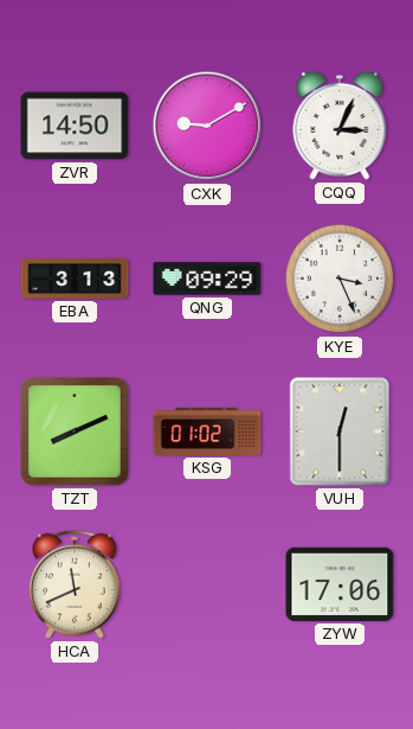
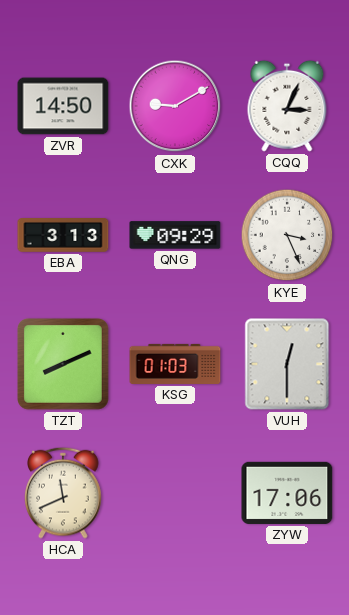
KSG: 01:02 -> 01:03
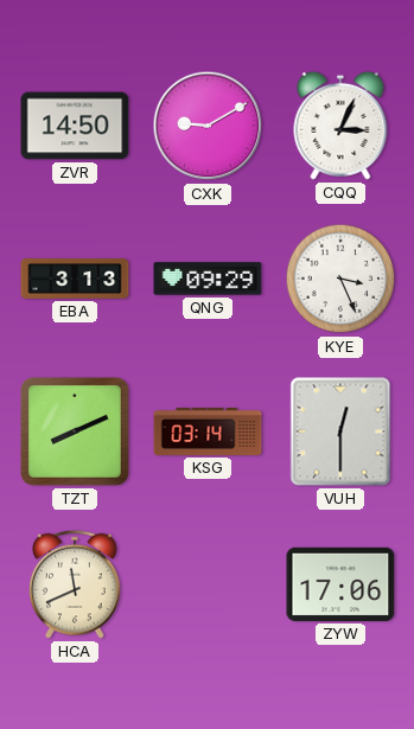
KSG: 01:03 -> 03:14
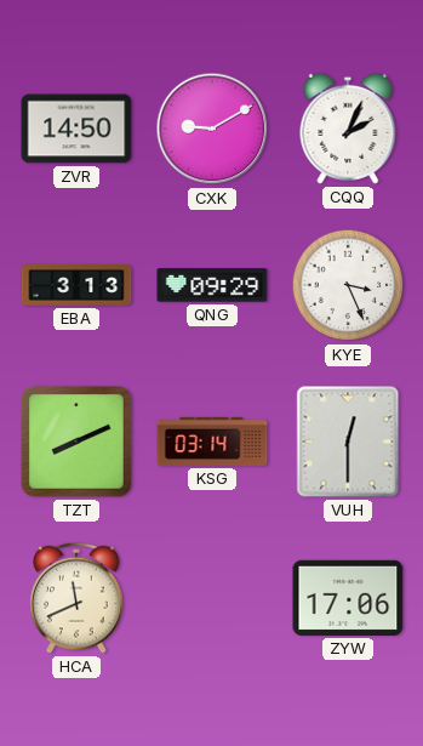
CQQ: 3:04 -> 2:04
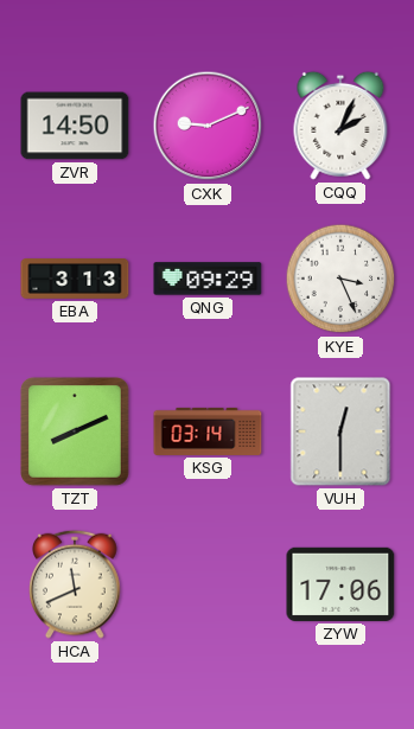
CXK: 9:10 -> 9:11
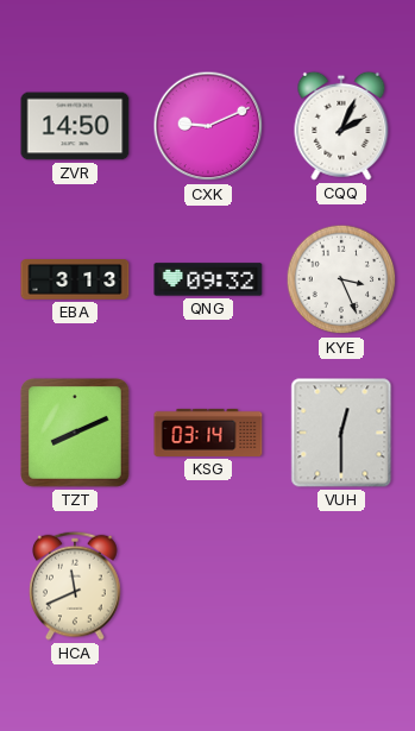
QNG: 09:29 -> 09:32
ZYW: 17:06 -> none
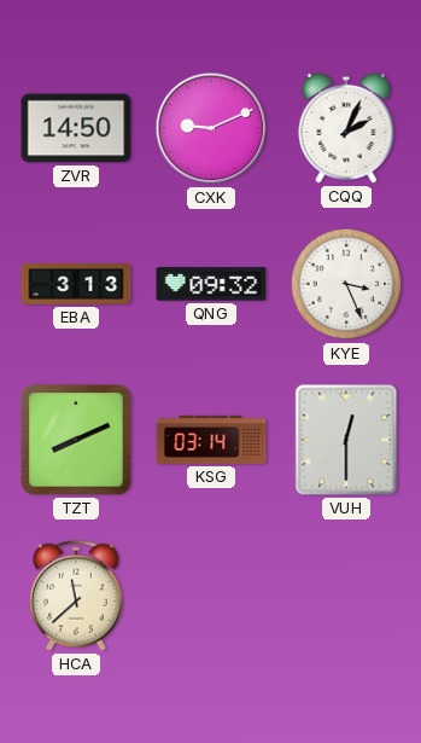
HCA: 11:41 -> 11:38
